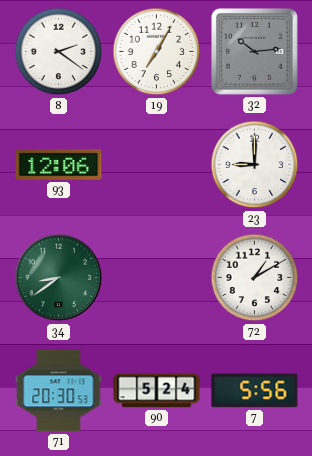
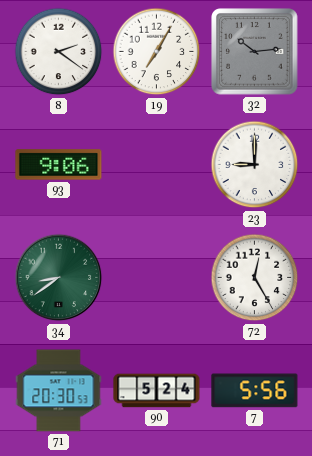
93: 12:06 -> 9:06
72: 1:10 -> 12:25
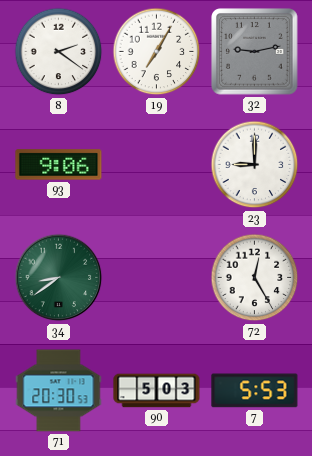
32: 10:14 -> 9:13
90: 5:24 -> 5:03
7: 5:56 -> 5:53
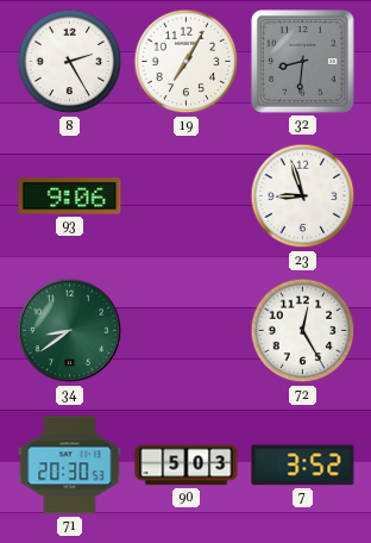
8: 2:21 -> 2:25
32: 9:13 -> 8:31
23: 9:00 -> 8:57
7: 5:53 -> 3:52
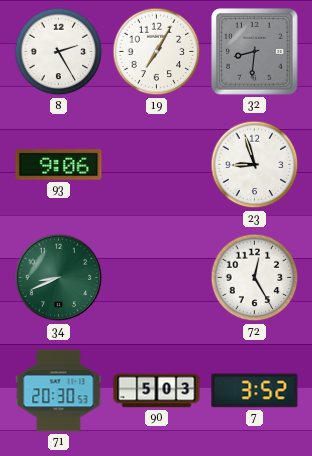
34: 8:39 -> 8:41
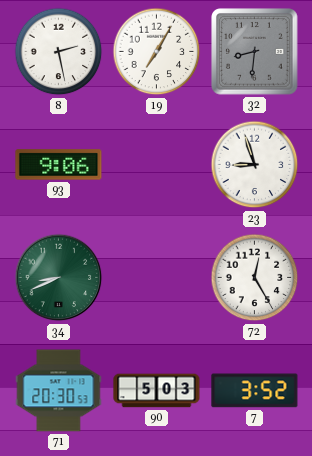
8: 2:25 -> 2:28
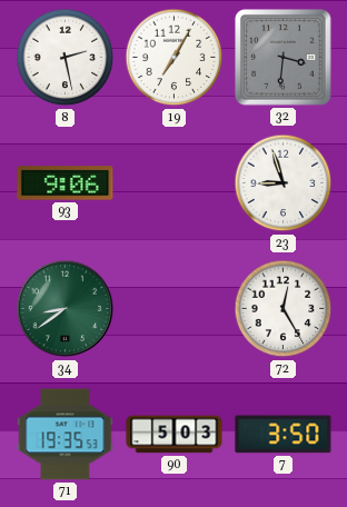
32: 8:31 -> 3:31
34: 8:41 -> 8:39
71: 20:30 -> 19:35
7: 3:52 -> 3:50
